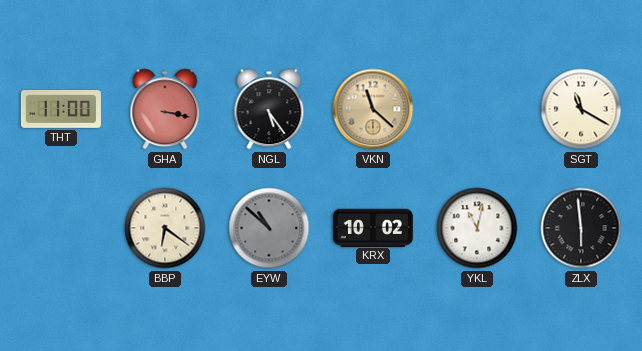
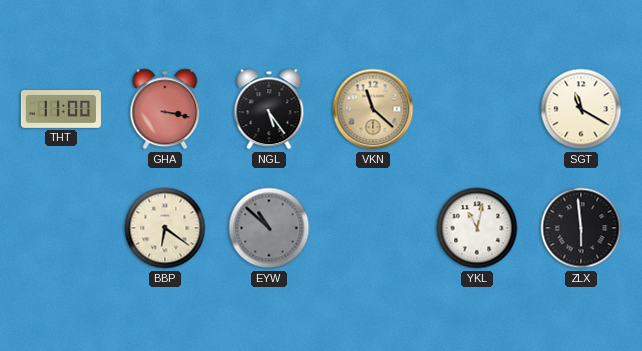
KRX: 10:02 -> none
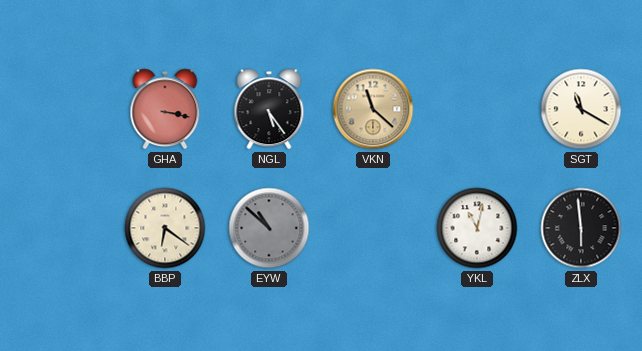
THT: 11:00 -> none
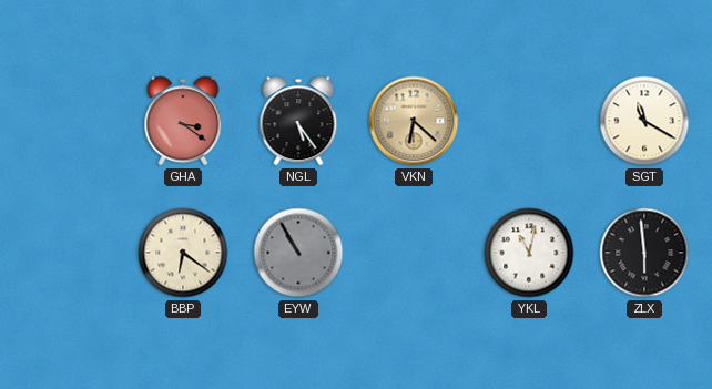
GHA: 3:17 -> 3:21
VKN: 11:22 -> 6:22
EYW: 10:52 -> 10:55
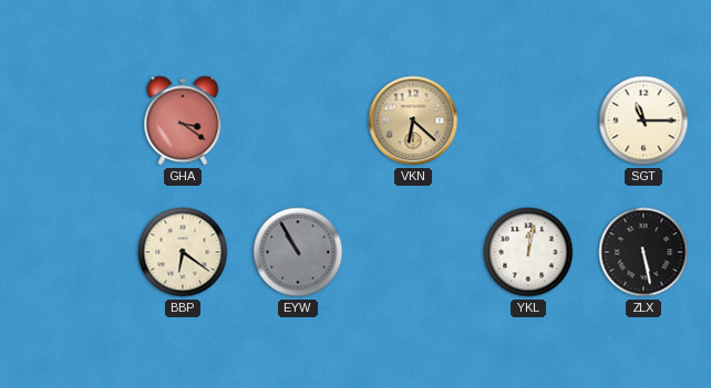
NGL: 5:24 -> none
SGT: 11:20 -> 11:15
YKL: 11:02 -> 12:02
ZLX: 5:59 -> 5:28
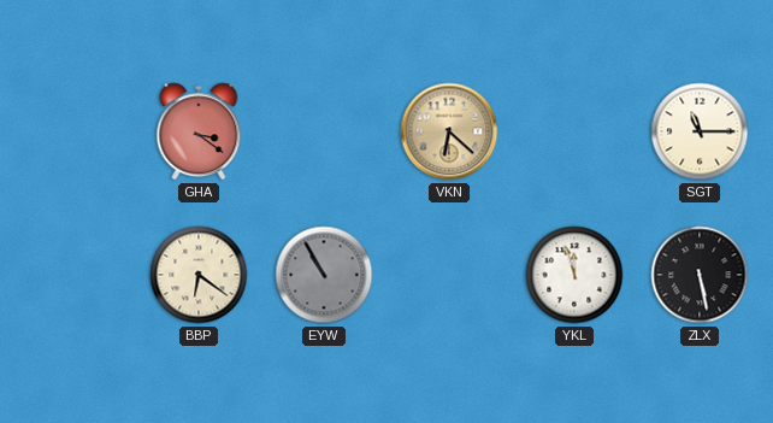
YKL: 12:02 -> 11:57
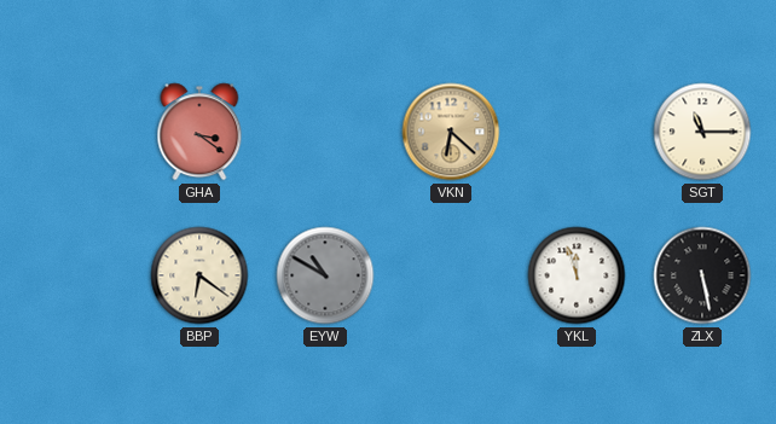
EYW: 10:55 -> 10:50
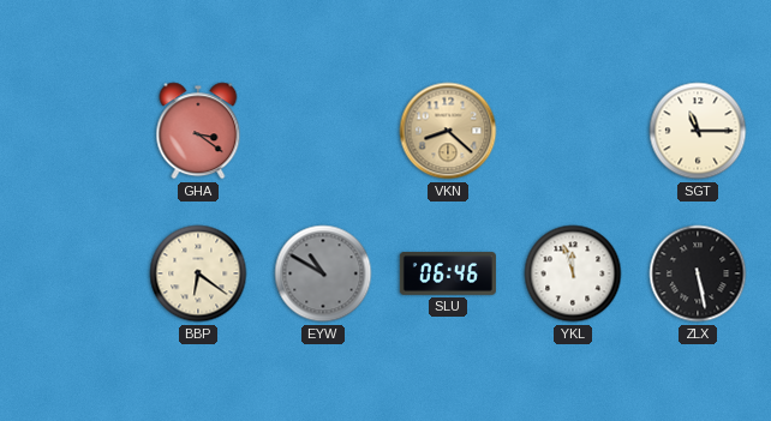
VKN: 6:22 -> 8:22
SLU: none -> 06:46
